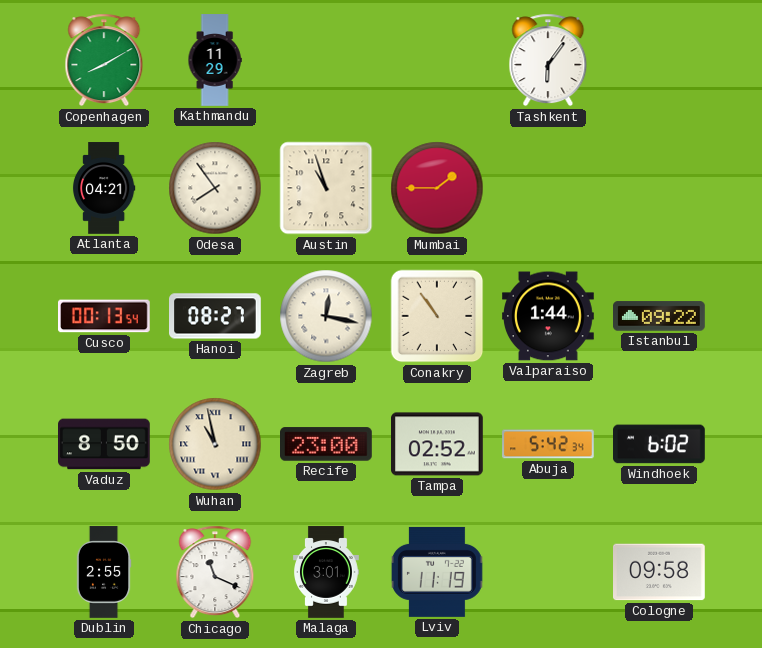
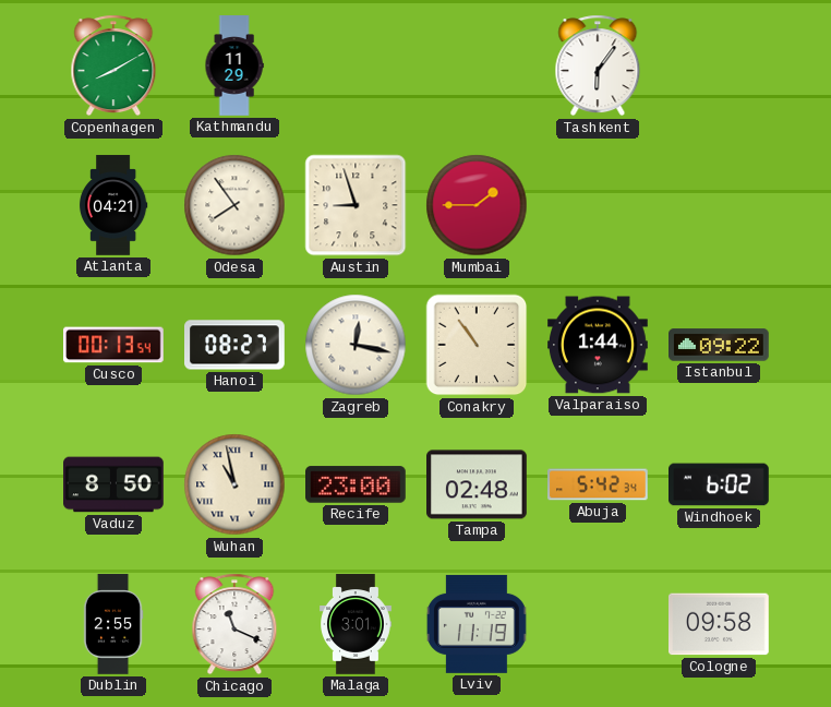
Austin: 10:57 -> 8:57
Tampa: 02:52 -> 02:48
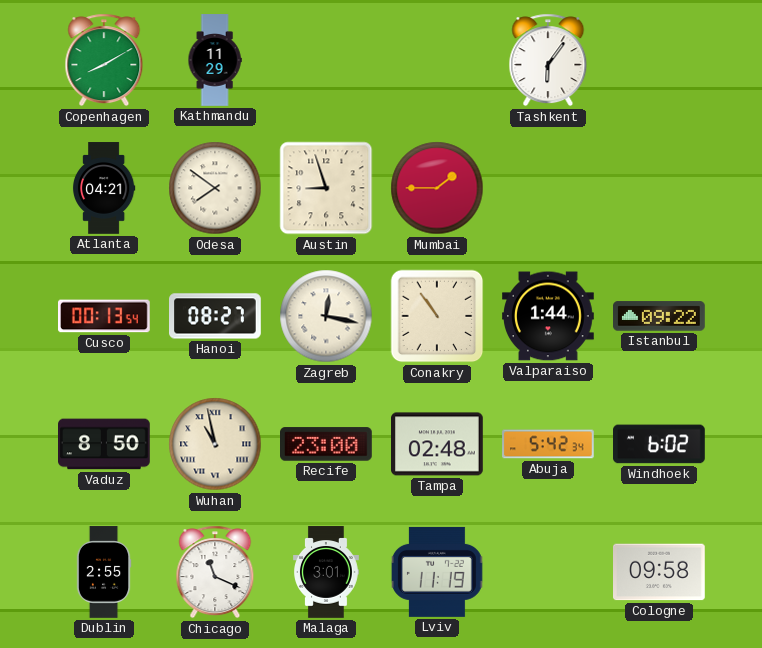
Odesa: 7:54 -> 7:51
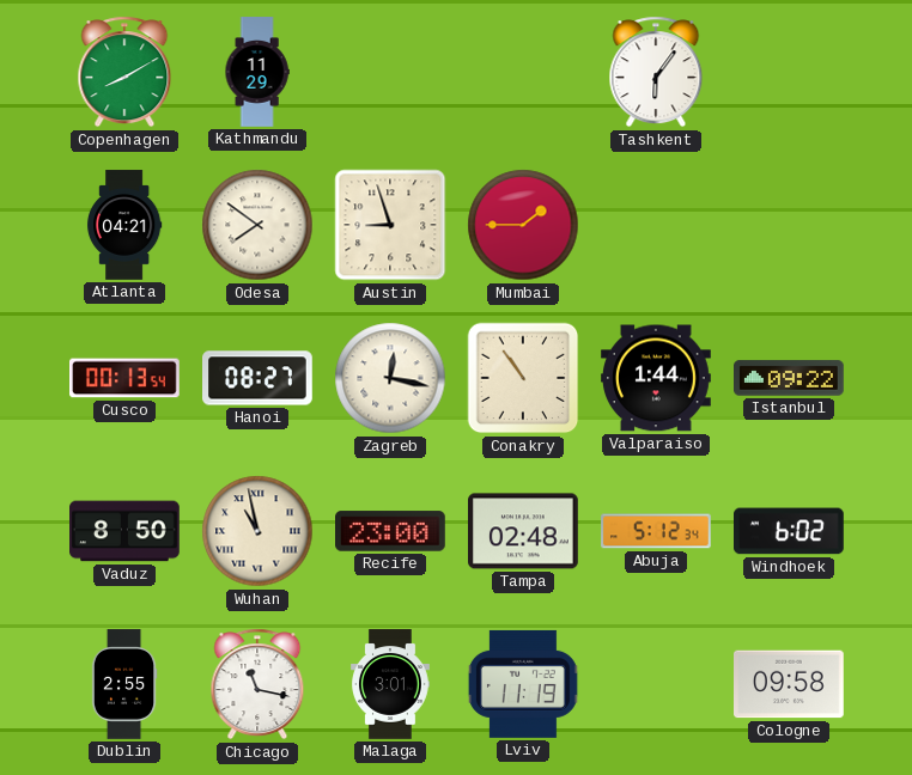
Abuja: 5:42 -> 5:12
Chicago: 11:19 -> 11:17
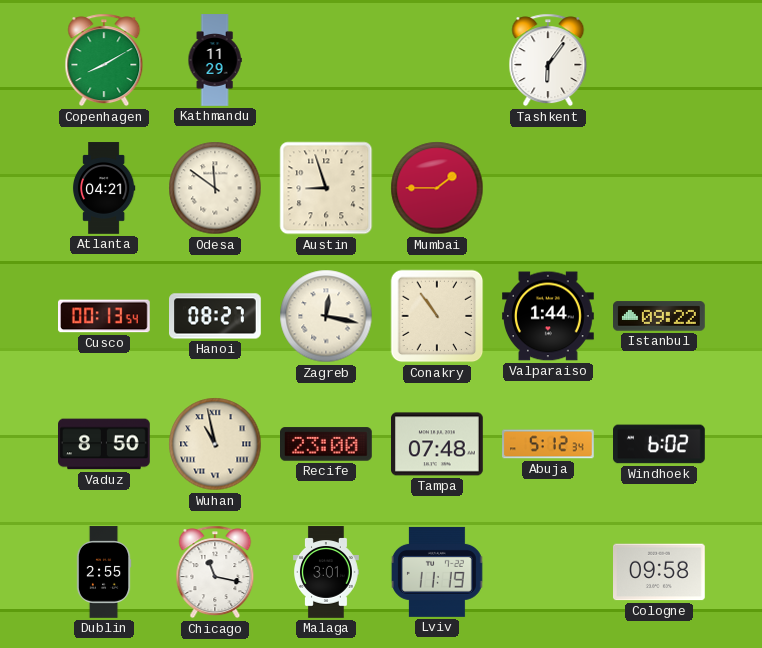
Odesa: 7:51 -> 11:51
Tampa: 02:48 -> 07:48
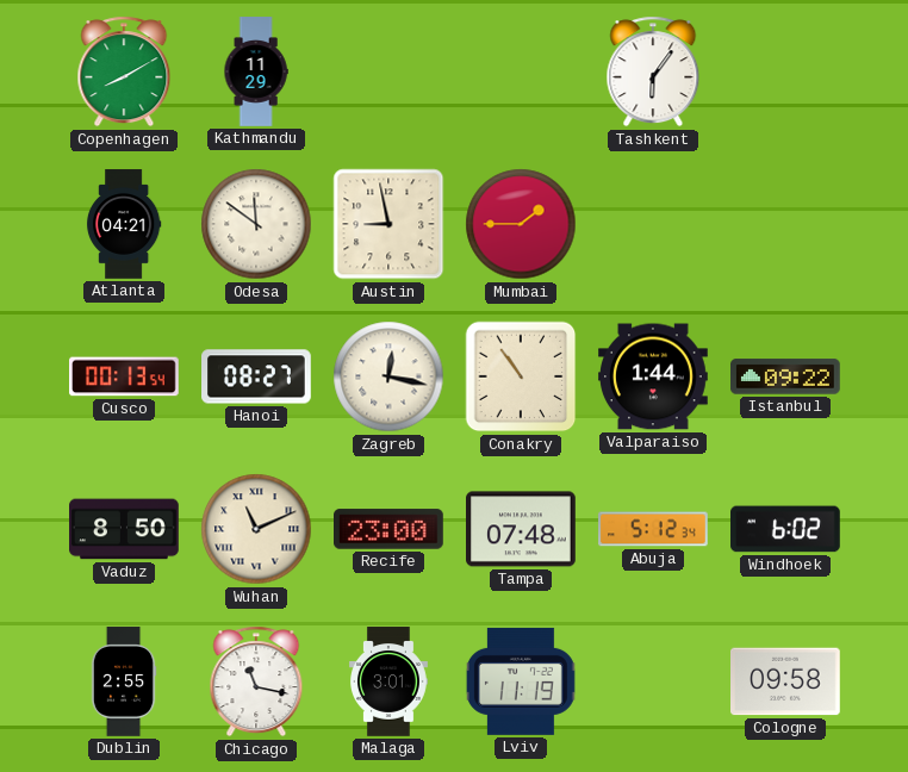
Austin: 8:57 -> 8:58
Wuhan: 10:58 -> 11:11
